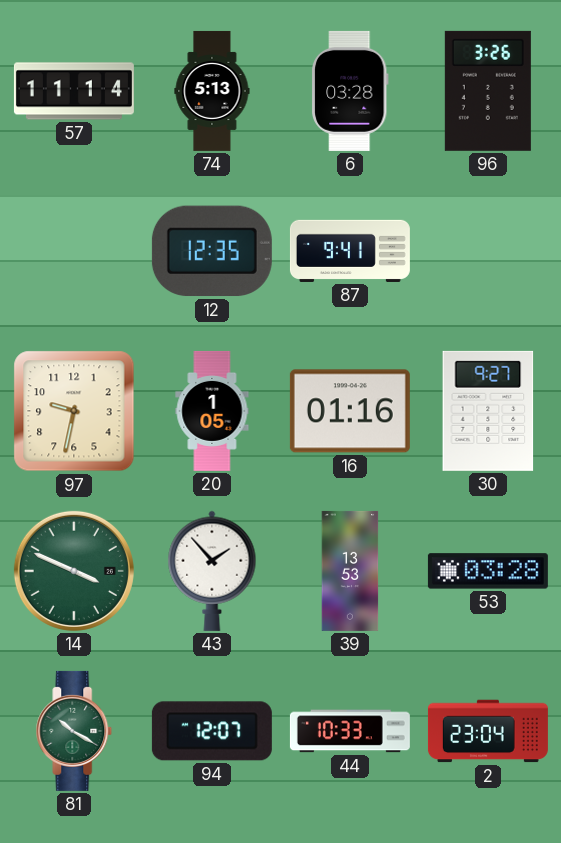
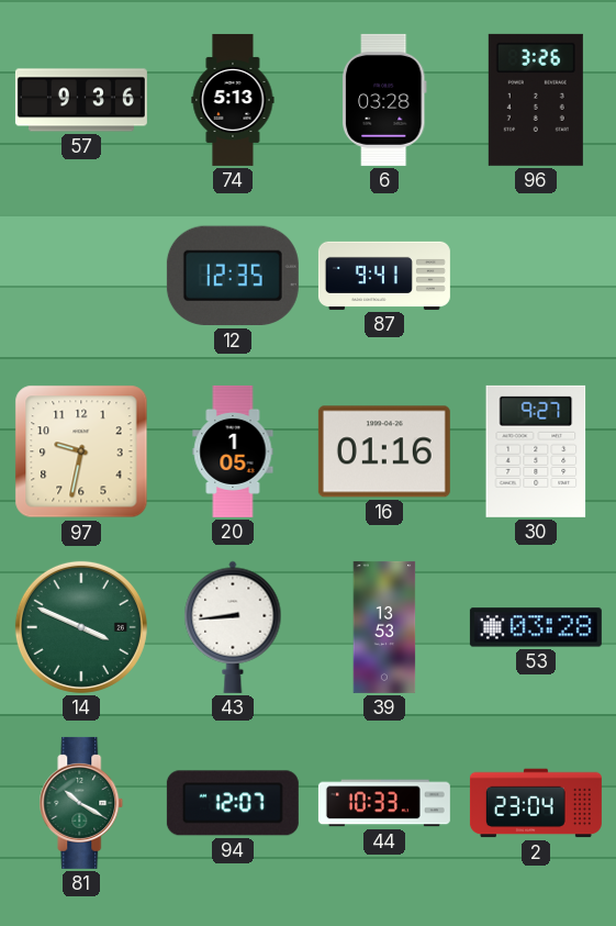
57: 11:14 -> 9:36
43: 1:53 -> 8:44
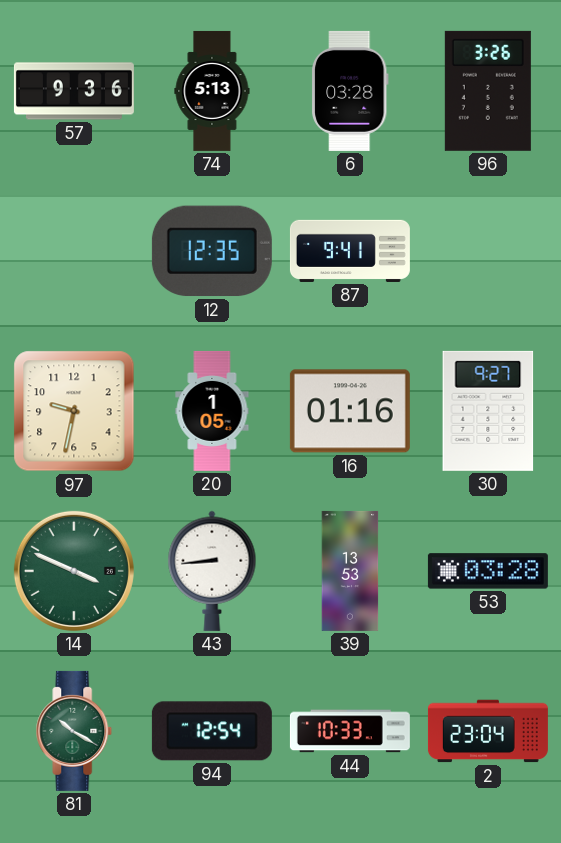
94: 12:07 -> 12:54
